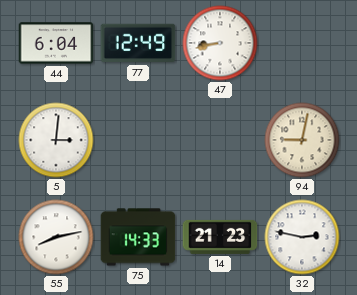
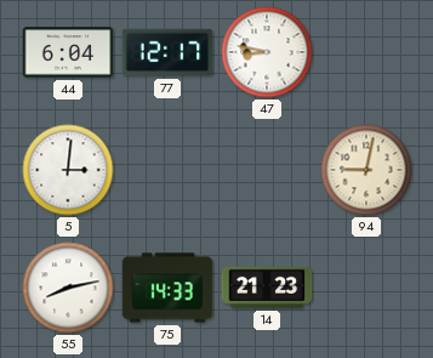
77: 12:49 -> 12:17
47: 8:43 -> 8:47
32: 2:47 -> none
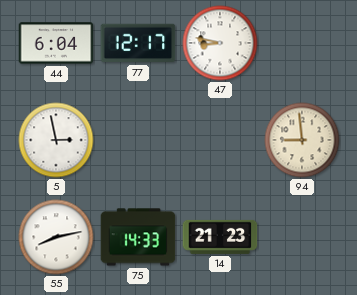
5: 3:01 -> 2:58
94: 9:02 -> 8:59
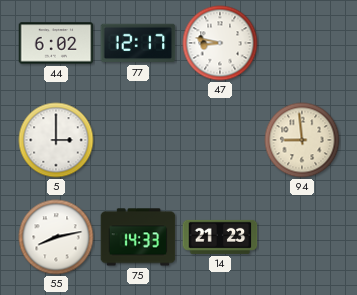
44: 6:04 -> 6:02
5: 2:58 -> 3:00
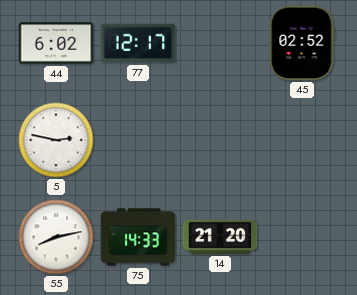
47: 8:47 -> none
45: none -> 02:52
5: 3:00 -> 2:47
94: 8:59 -> none
14: 21:23 -> 21:20
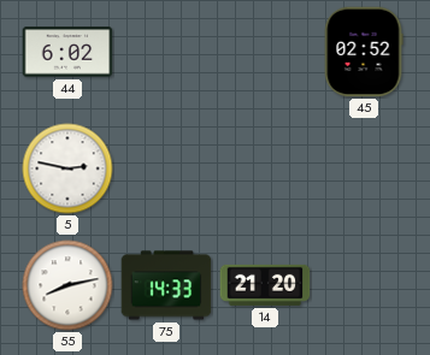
77: 12:17 -> none
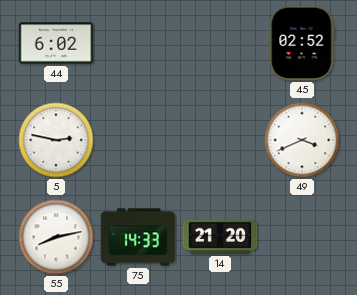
49: none -> 3:41
